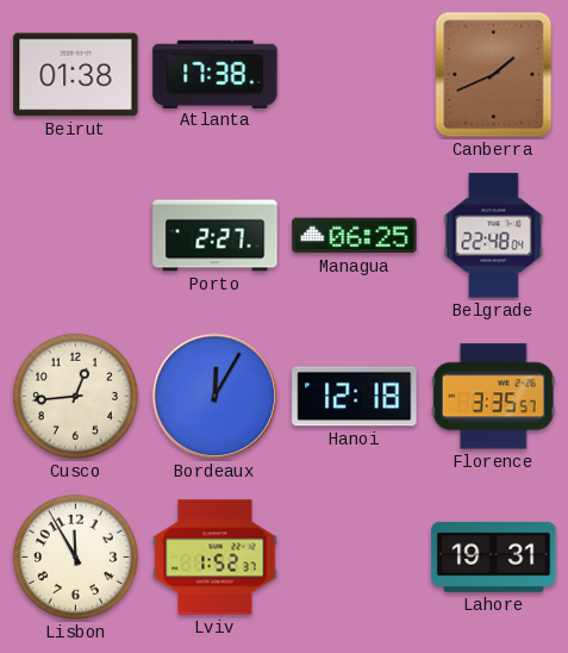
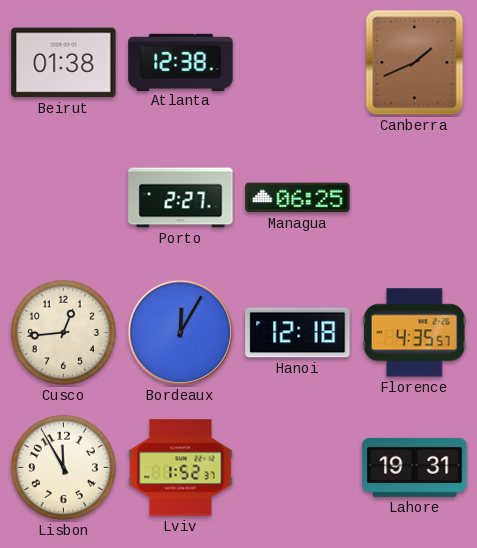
Atlanta: 17:38 -> 12:38
Belgrade: 22:48 -> none
Florence: 3:35 -> 4:35
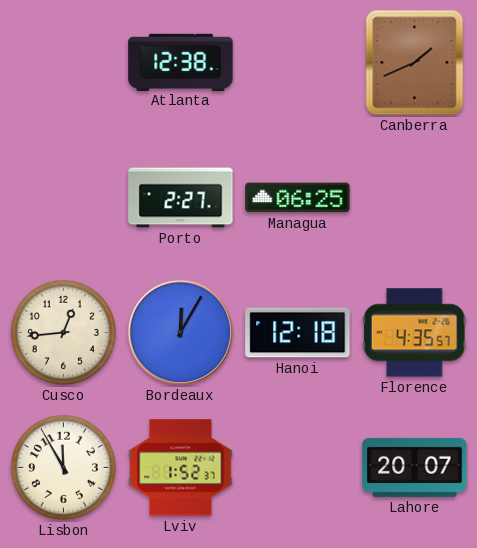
Beirut: 01:38 -> none
Lahore: 19:31 -> 20:07
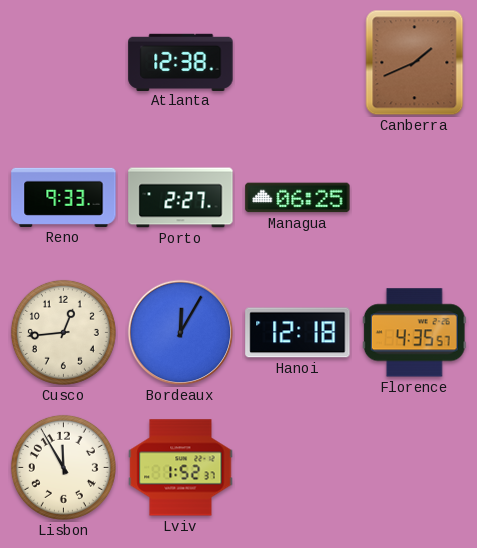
Reno: none -> 9:33
Lahore: 20:07 -> none
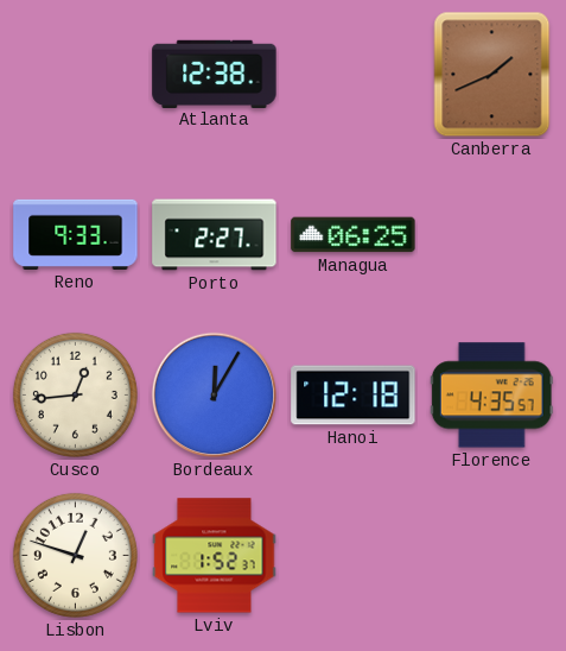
Lisbon: 11:55 -> 12:48
